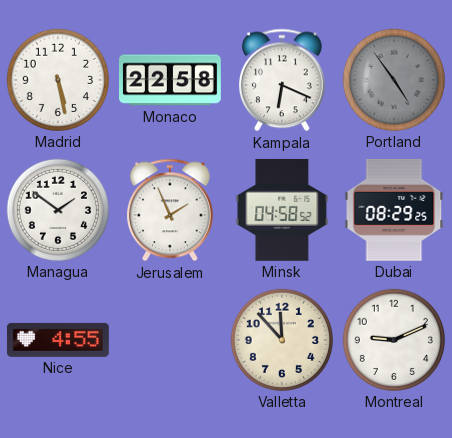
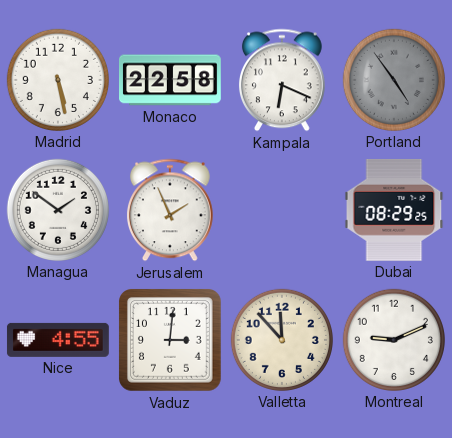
Minsk: 04:58 -> none
Vaduz: none -> 3:01
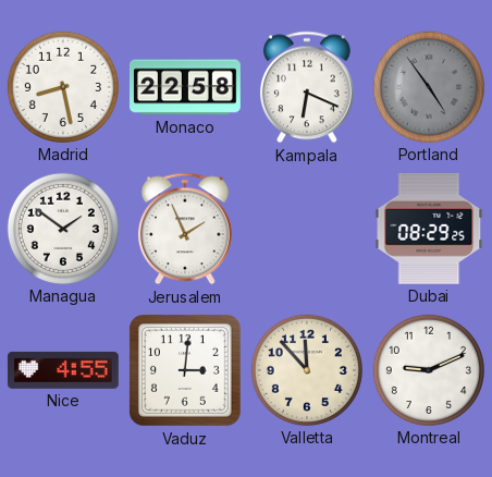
Madrid: 5:28 -> 8:28
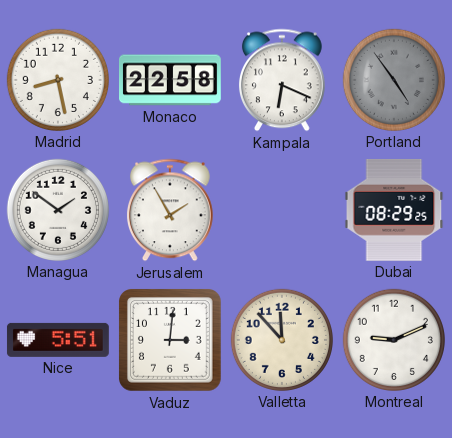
Jerusalem: 1:56 -> 1:55
Nice: 4:55 -> 5:51
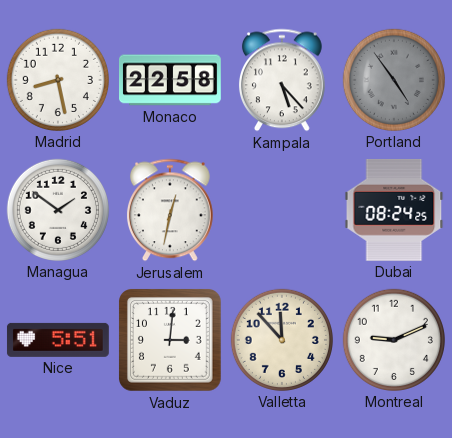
Kampala: 6:19 -> 5:23
Jerusalem: 1:55 -> 12:32
Dubai: 08:29 -> 08:24
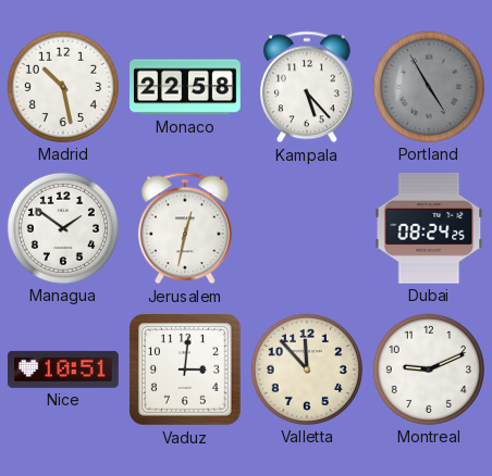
Madrid: 8:28 -> 10:28
Portland: 4:54 -> 4:55
Nice: 5:51 -> 10:51
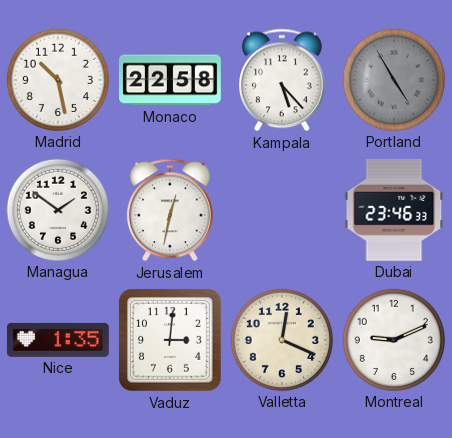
Dubai: 08:24 -> 23:46
Nice: 10:51 -> 1:35
Valletta: 11:53 -> 12:19
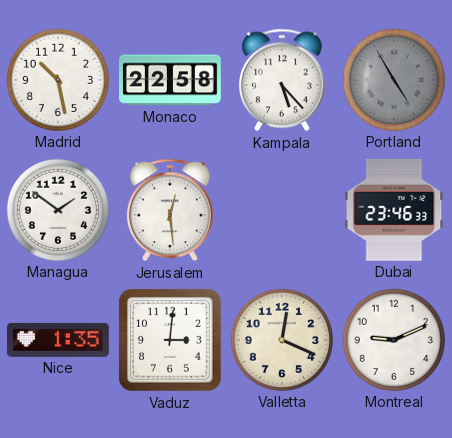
Jerusalem: 12:32 -> 12:29
